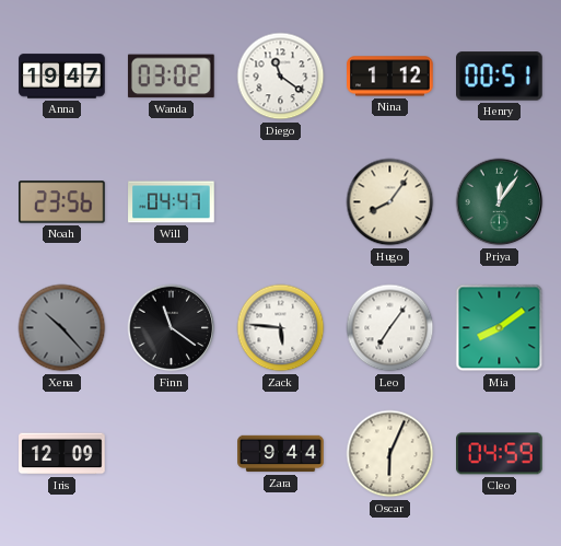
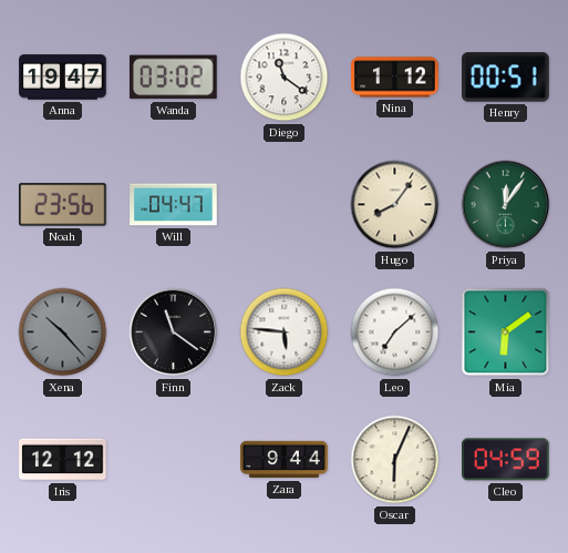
Leo: 7:06 -> 7:08
Mia: 8:09 -> 6:09
Iris: 12:09 -> 12:12
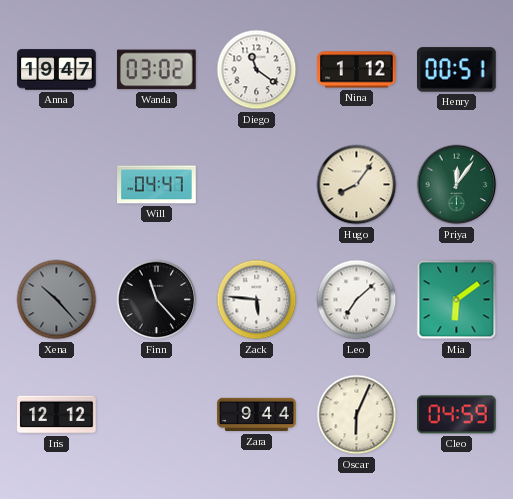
Noah: 23:56 -> none
Finn: 11:21 -> 11:23
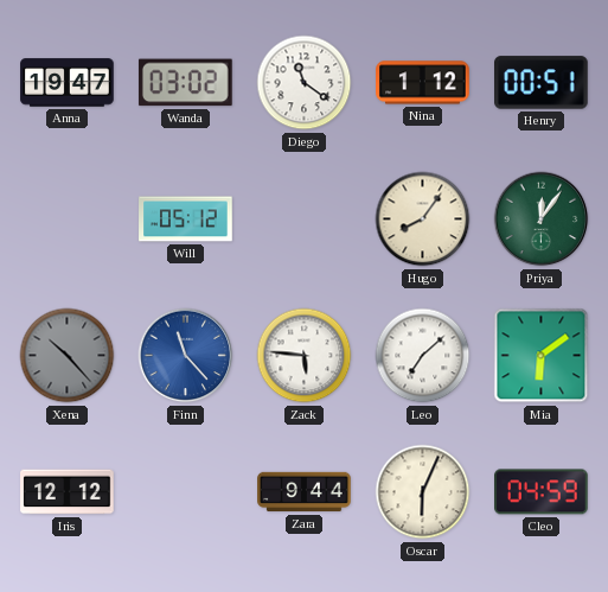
Will: 04:47 -> 05:12
Finn dial: black -> blue
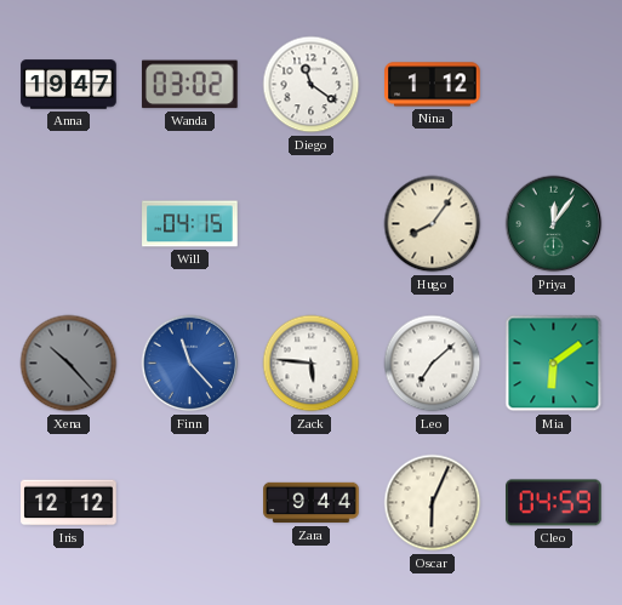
Henry: 00:51 -> none
Will: 05:12 -> 04:15
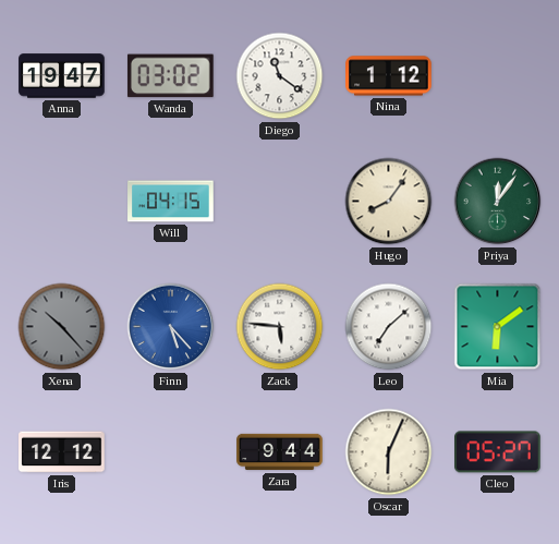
Finn: 11:23 -> 5:23
Cleo: 04:59 -> 05:27
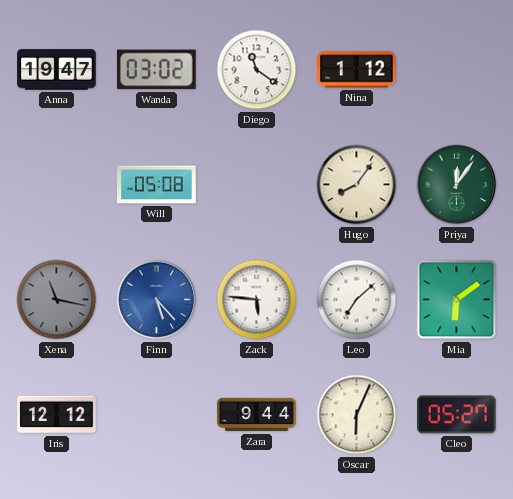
Will: 04:15 -> 05:08
Xena: 10:23 -> 11:17
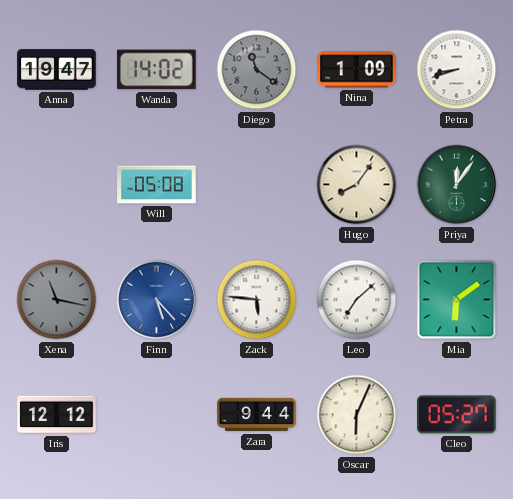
Wanda: 03:02 -> 14:02
Diego dial: white -> grey
Nina: 1:12 -> 1:09
Petra: none -> 8:42
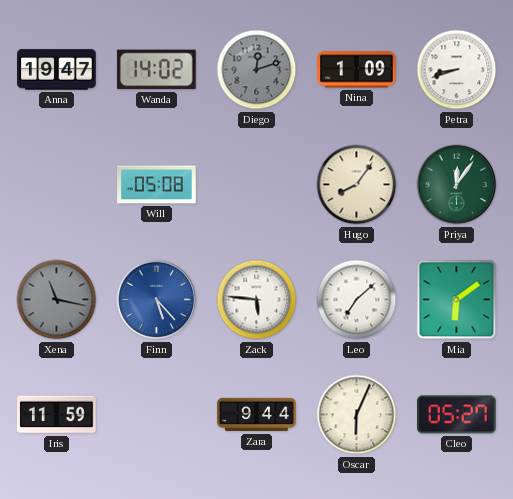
Diego: 11:21 -> 12:12
Iris: 12:12 -> 11:59
